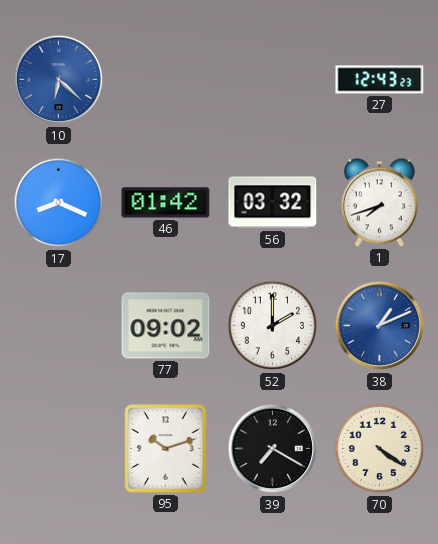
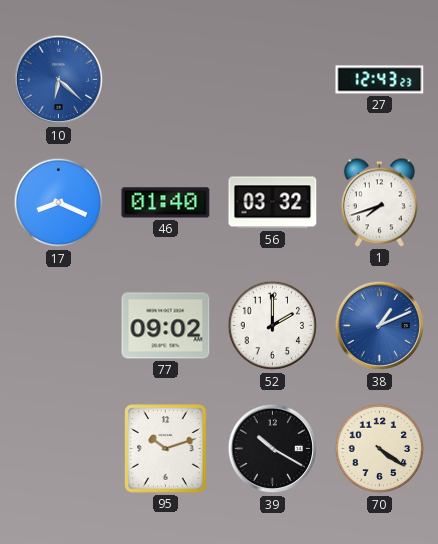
46: 01:42 -> 01:40
39: 7:20 -> 10:20
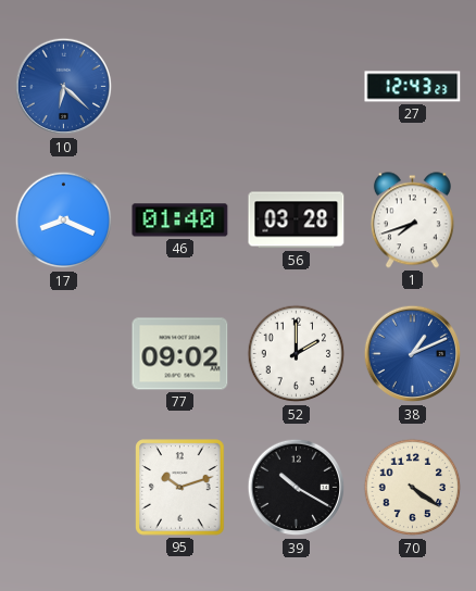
56: 03:32 -> 03:28
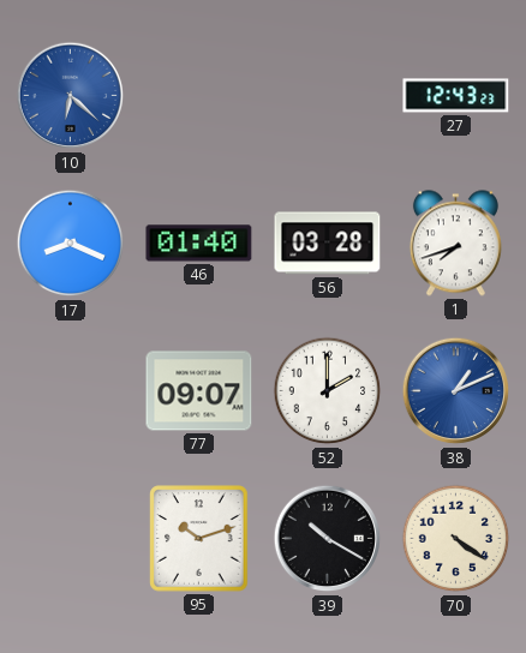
77: 09:02 -> 09:07
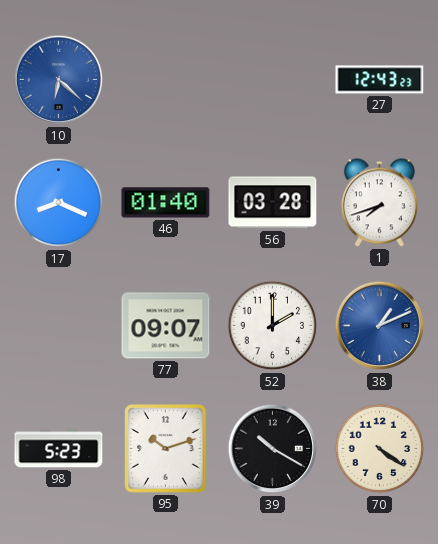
98: none -> 5:23
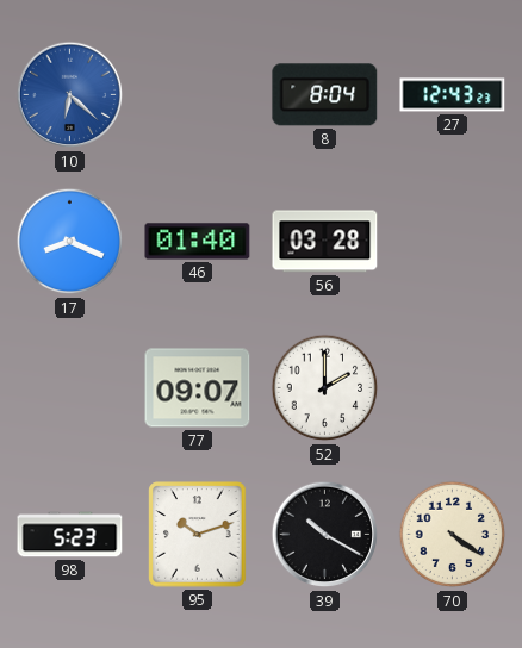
8: none -> 8:04
1: 7:42 -> none
38: 1:11 -> none
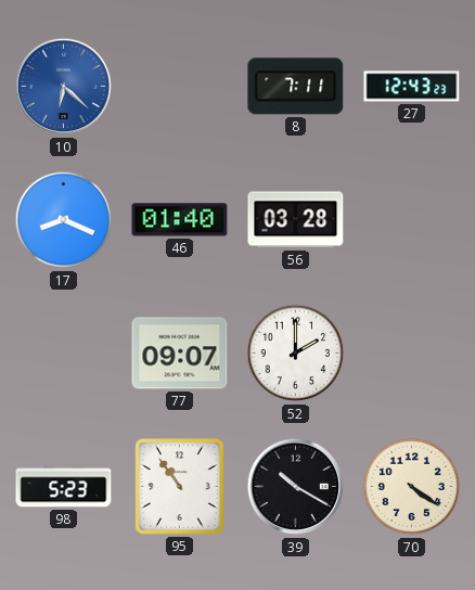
8: 8:04 -> 7:11
95: 10:12 -> 10:54
